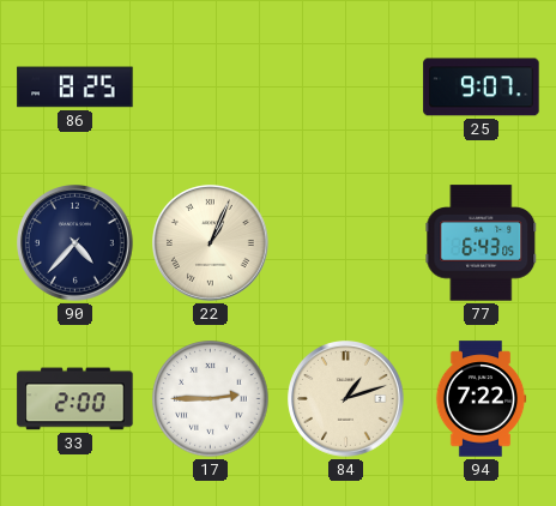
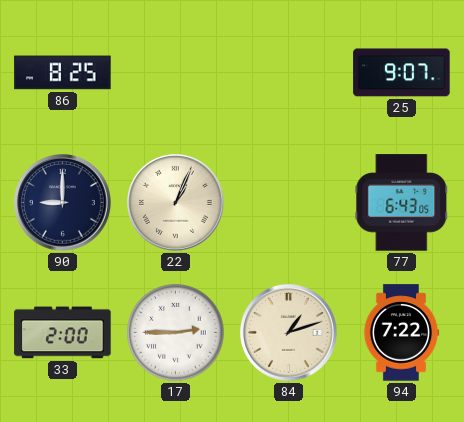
90: 4:37 -> 9:00
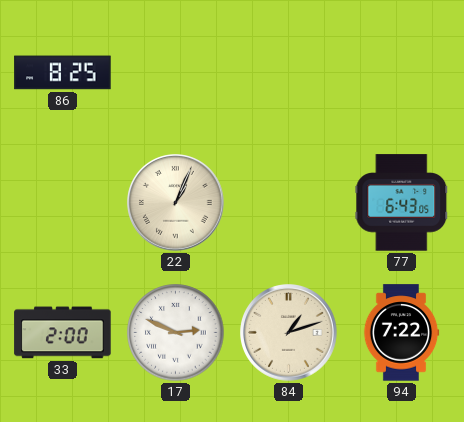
25: 9:07 -> none
90: 9:00 -> none
17: 2:45 -> 2:49
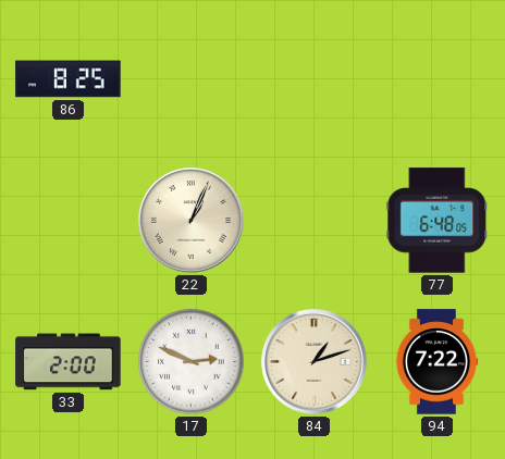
77: 6:43 -> 6:48
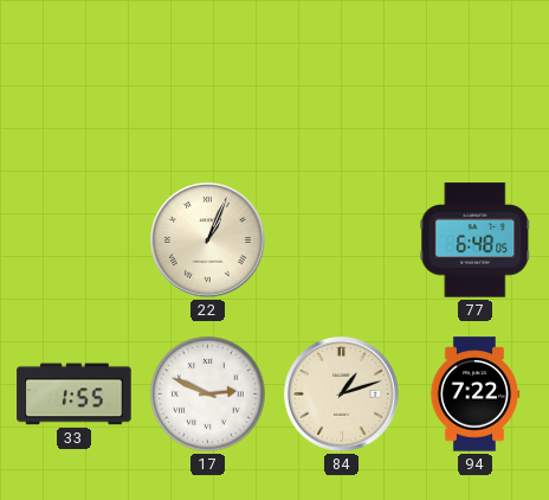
86: 8:25 -> none
33: 2:00 -> 1:55
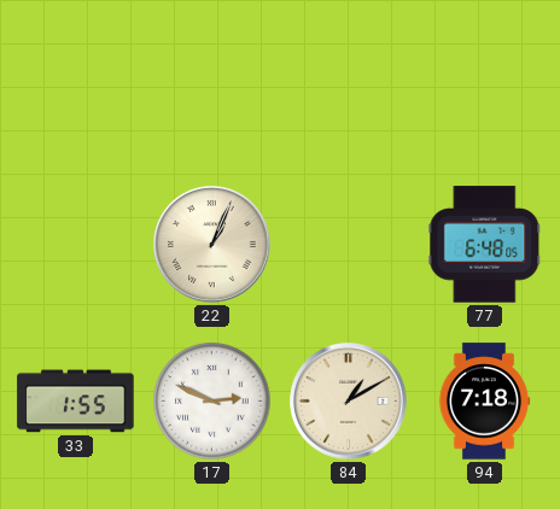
84: 1:12 -> 1:10
94: 7:22 -> 7:18
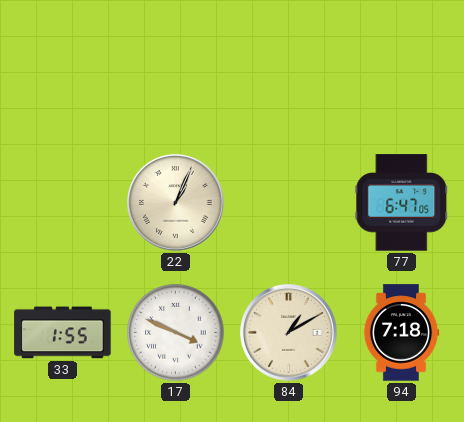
77: 6:48 -> 6:47
17: 2:49 -> 3:49
